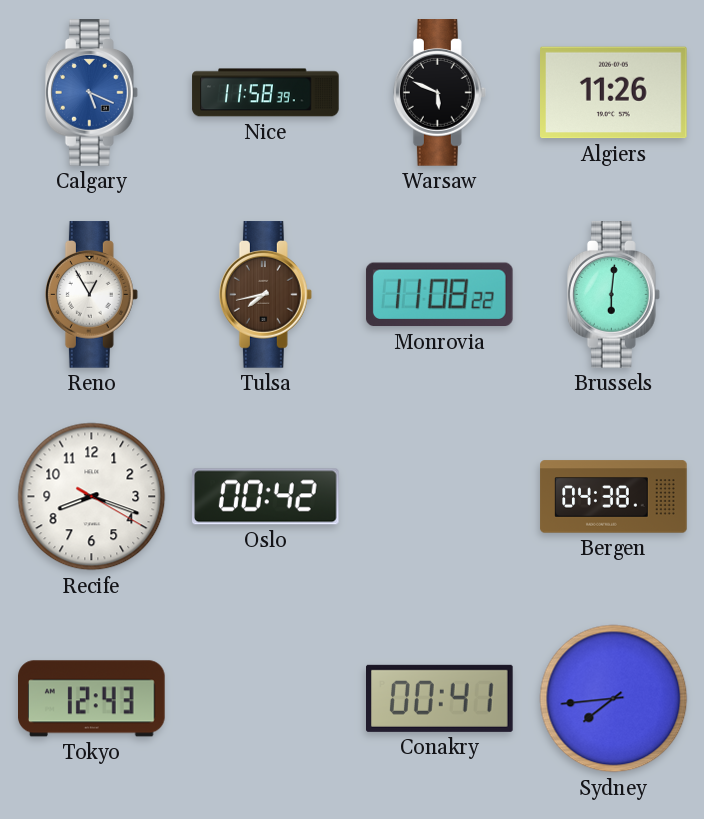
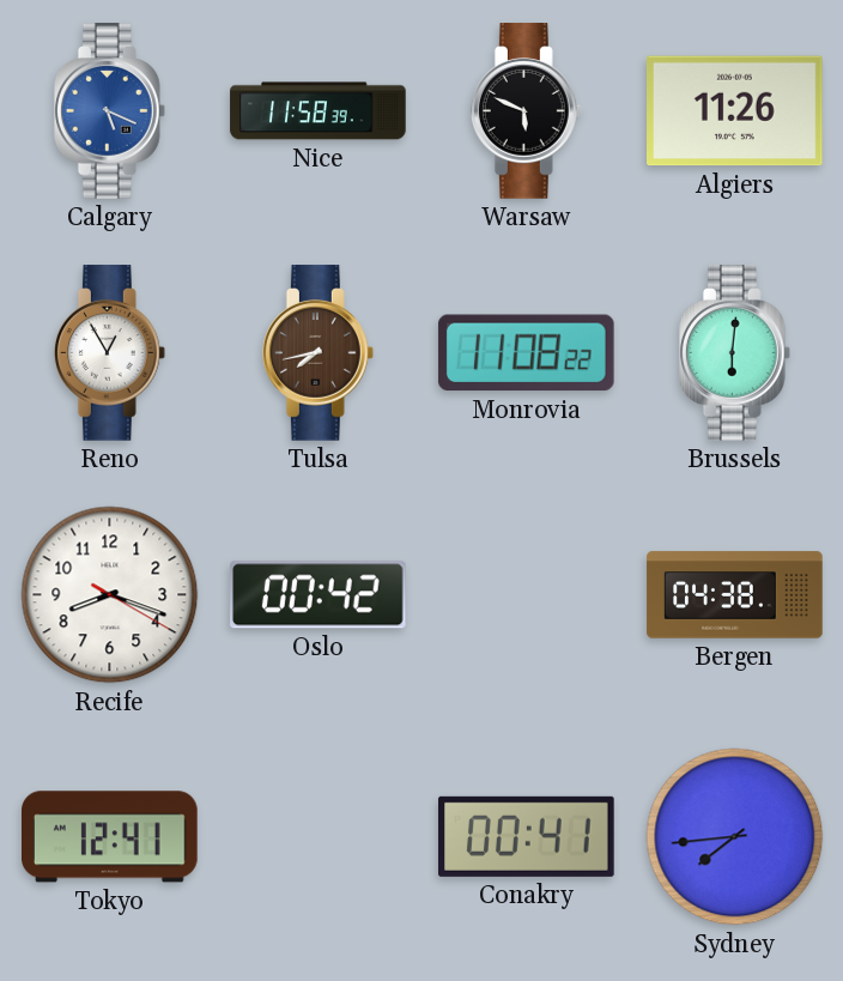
Tokyo: 12:43 -> 12:41
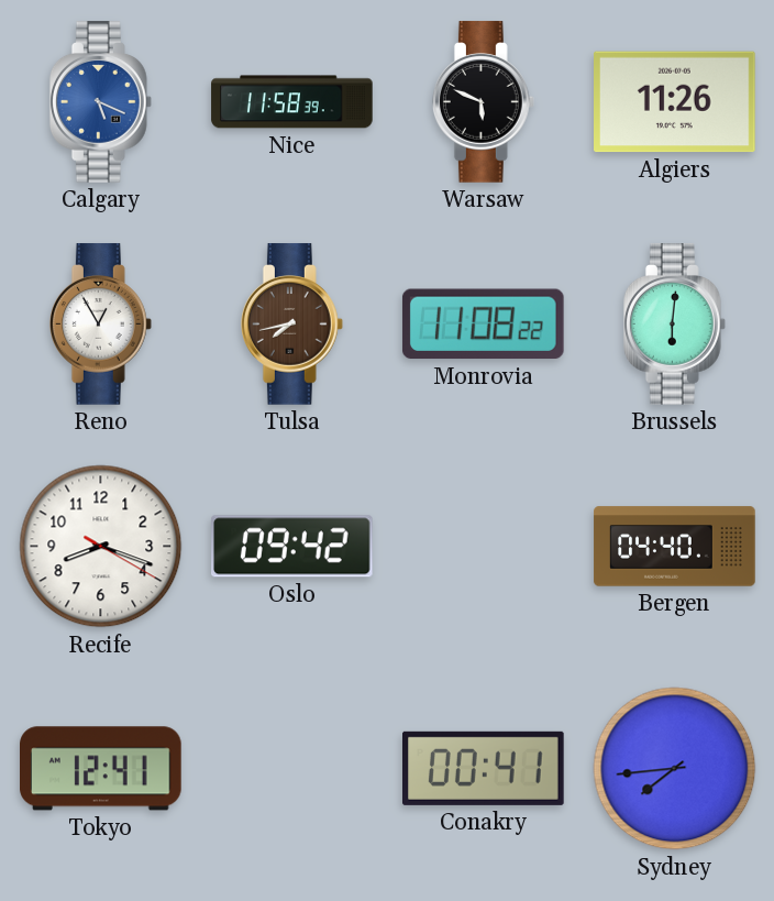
Oslo: 00:42 -> 09:42
Bergen: 04:38 -> 04:40
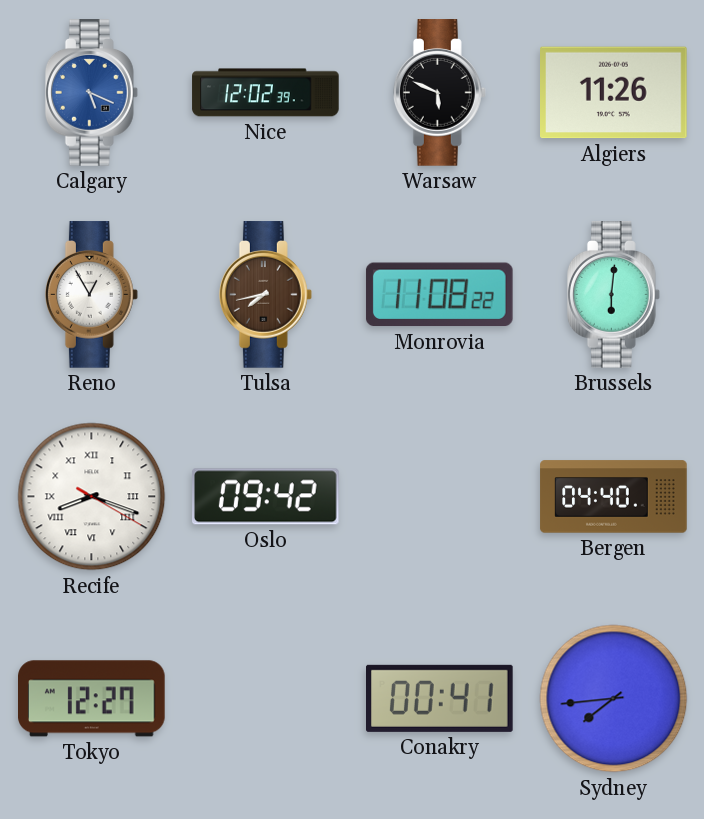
Nice: 11:58 -> 12:02
Recife numerals: Arabic -> Roman
Tokyo: 12:41 -> 12:27
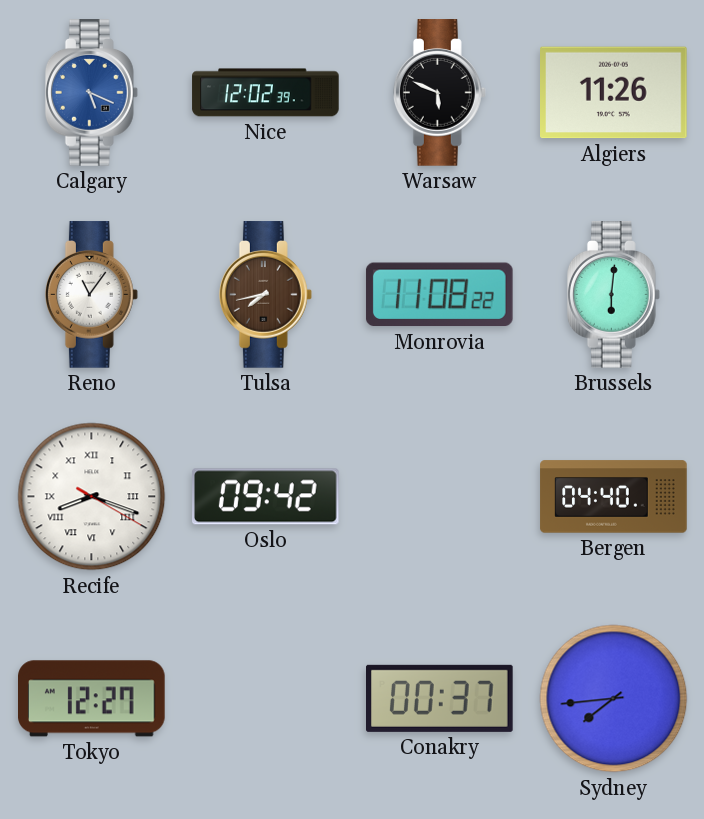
Reno: 12:55 -> 11:06
Conakry: 00:41 -> 00:37
